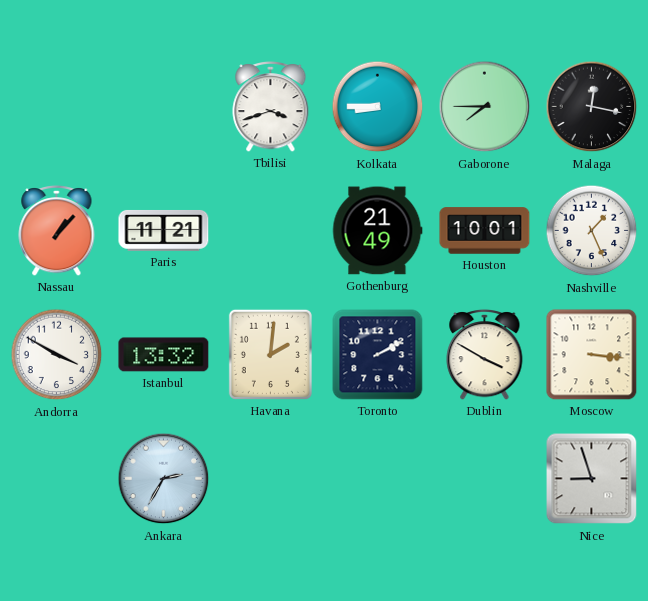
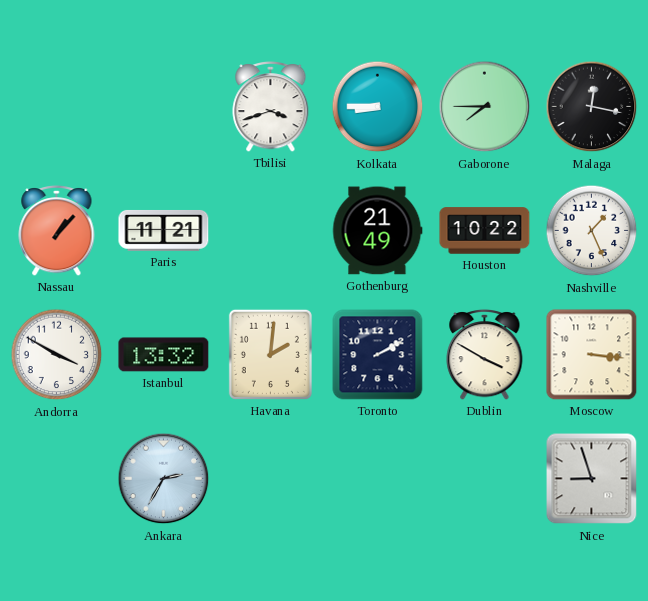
Houston: 10:01 -> 10:22
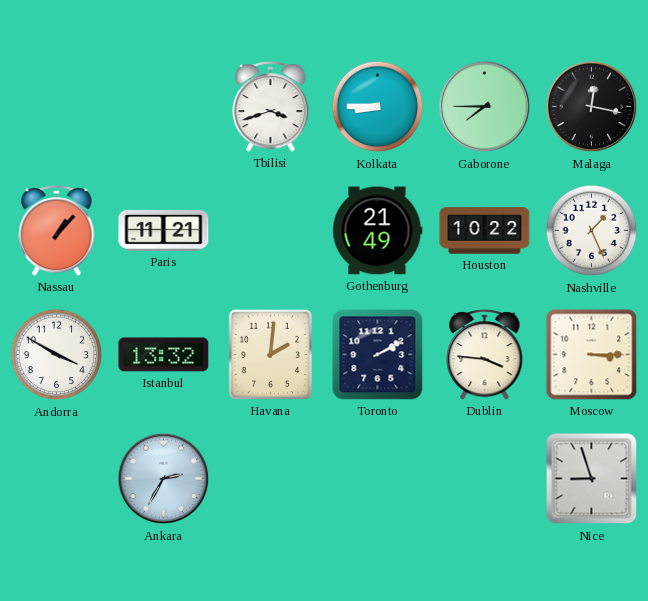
Dublin: 3:50 -> 3:46
Moscow: 3:16 -> 3:15
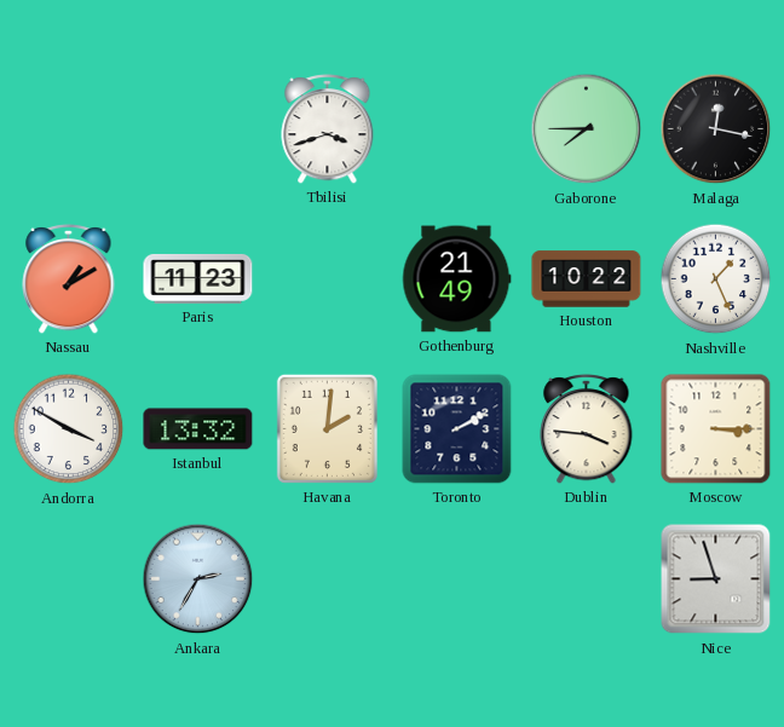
Kolkata: 8:45 -> none
Nassau: 1:07 -> 1:10
Paris: 11:21 -> 11:23
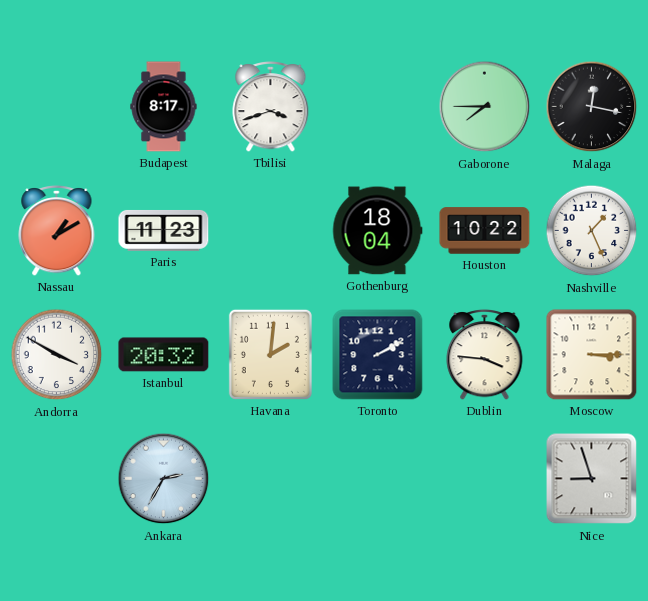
Budapest: none -> 8:17
Gothenburg: 21:49 -> 18:04
Istanbul: 13:32 -> 20:32
